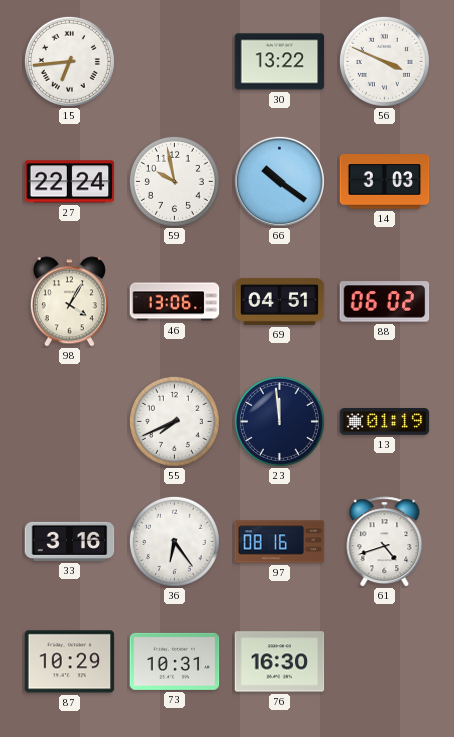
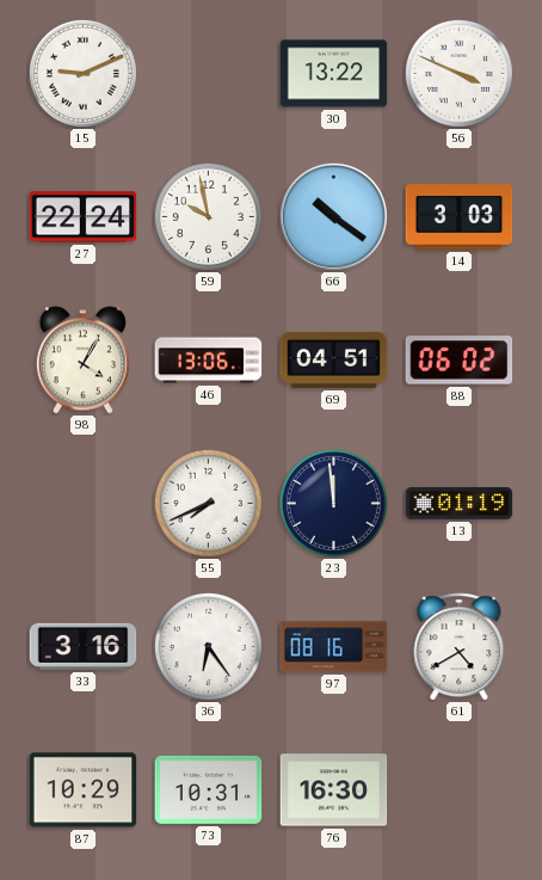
15: 6:44 -> 9:11
61: 4:42 -> 4:40
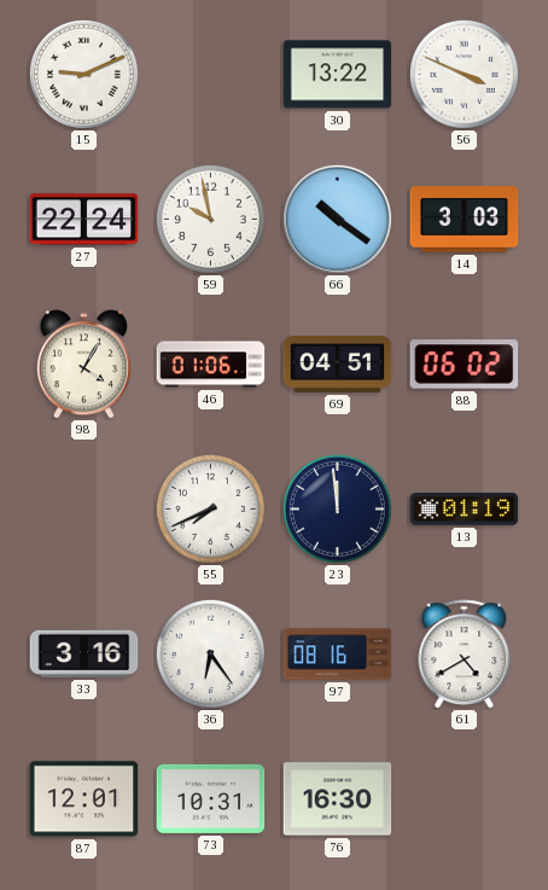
46: 13:06 -> 01:06
87: 10:29 -> 12:01
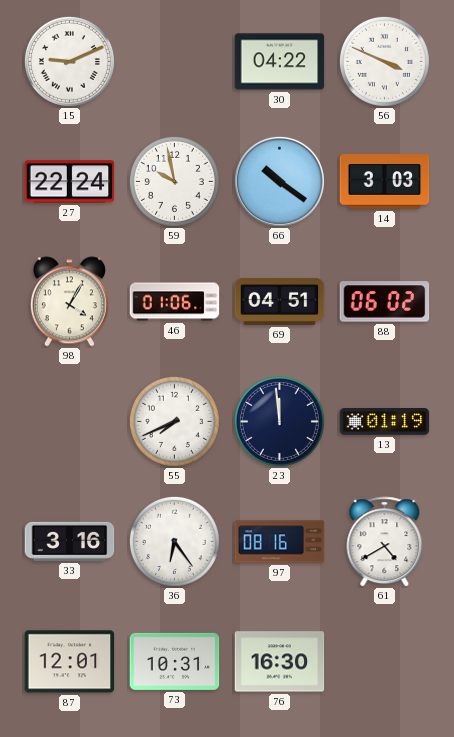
30: 13:22 -> 04:22
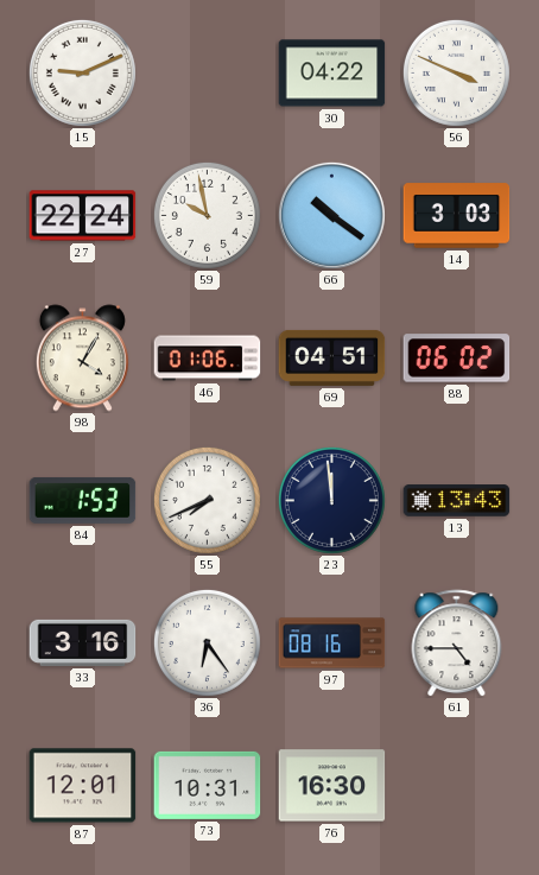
84: none -> 1:53
13: 01:19 -> 13:43
61: 4:40 -> 4:45
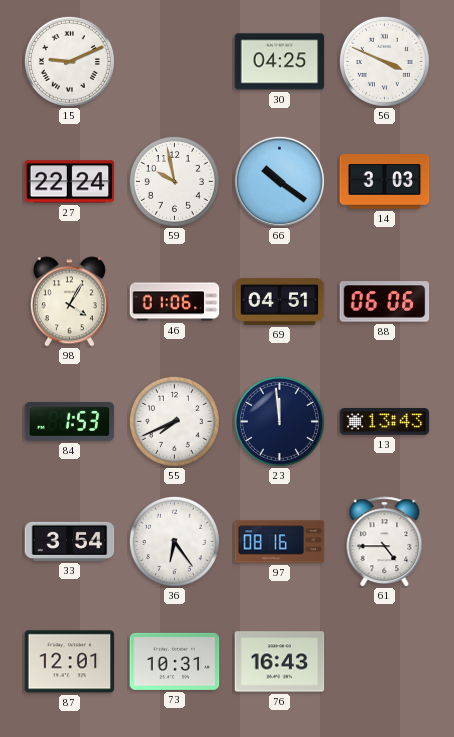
30: 04:22 -> 04:25
88: 06:02 -> 06:06
33: 3:16 -> 3:54
76: 16:30 -> 16:43
